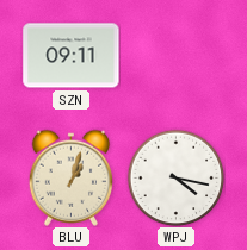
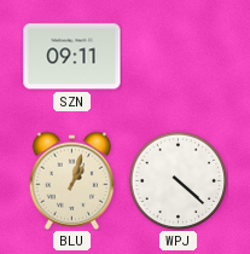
WPJ: 4:17 -> 4:22
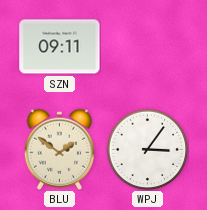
BLU: 1:03 -> 1:51
WPJ: 4:22 -> 3:06
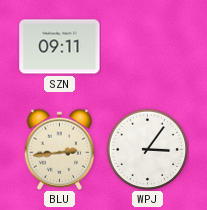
BLU: 1:51 -> 2:44
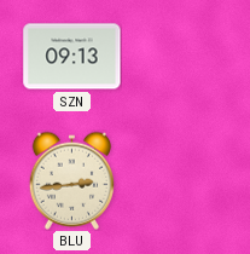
SZN: 09:11 -> 09:13
WPJ: 3:06 -> none
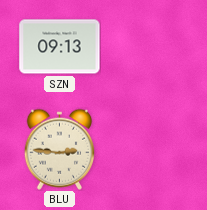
BLU: 2:44 -> 2:46
